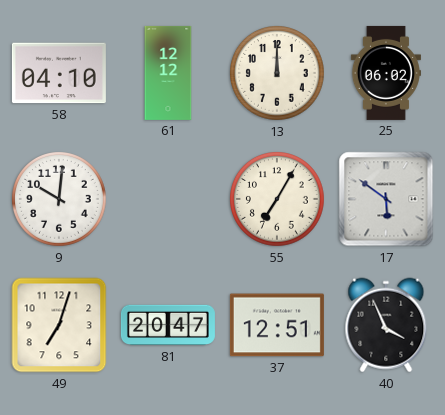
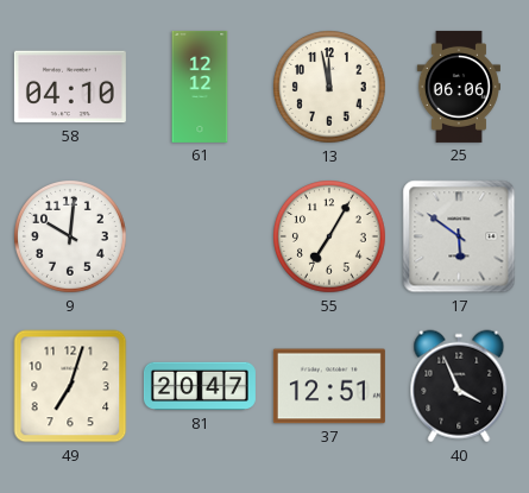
13: 12:00 -> 11:58
25: 06:02 -> 06:06
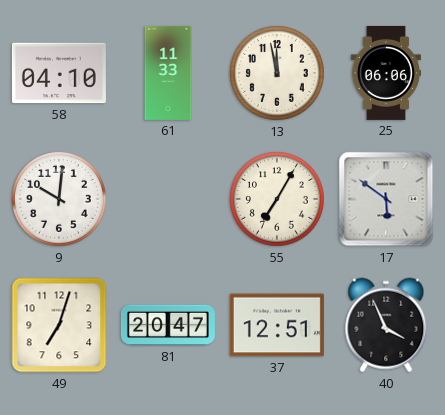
61: 12:12 -> 11:33
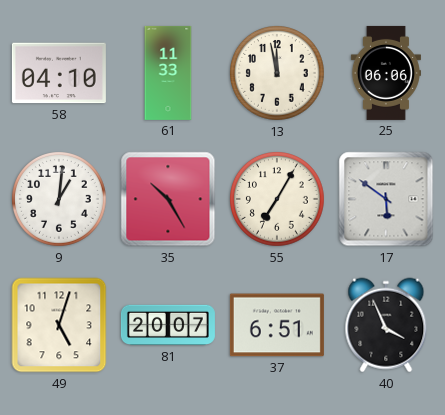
9: 10:01 -> 1:01
35: none -> 10:25
49: 7:03 -> 5:03
81: 20:47 -> 20:07
37: 12:51 -> 6:51
